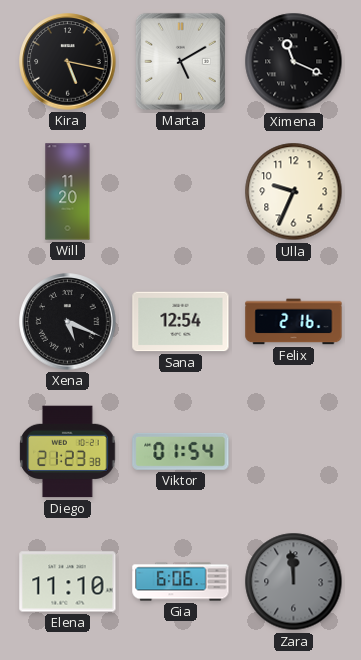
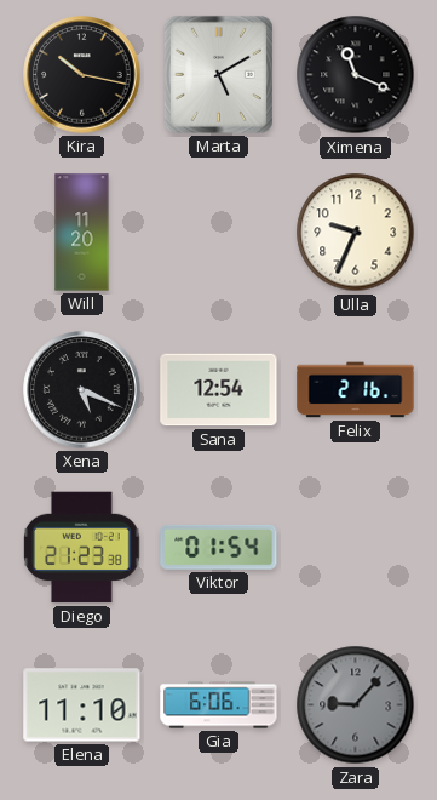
Kira: 5:17 -> 10:17
Zara: 11:59 -> 9:07
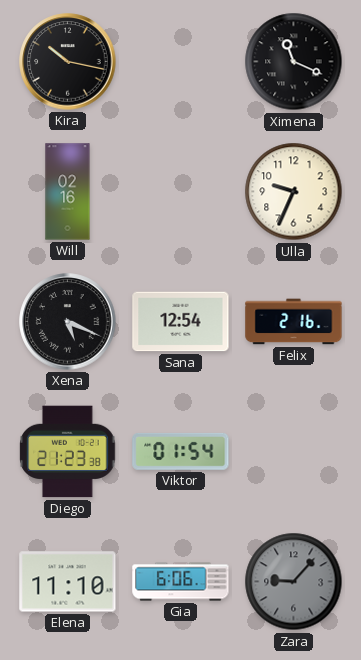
Marta: 5:10 -> none
Will: 11:20 -> 02:16
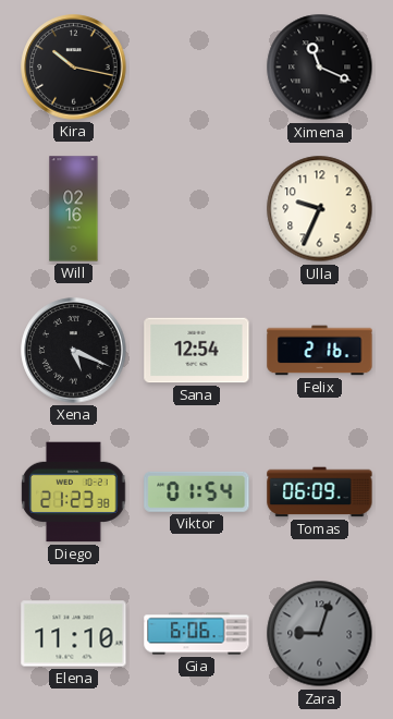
Tomas: none -> 06:09
Zara: 9:07 -> 9:03
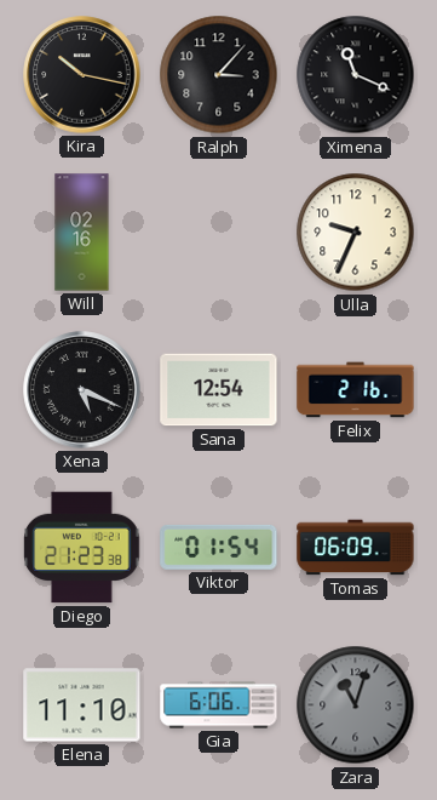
Ralph: none -> 3:07
Zara: 9:03 -> 11:03
